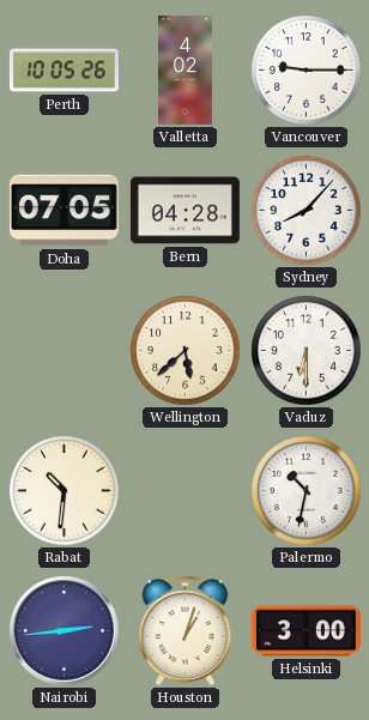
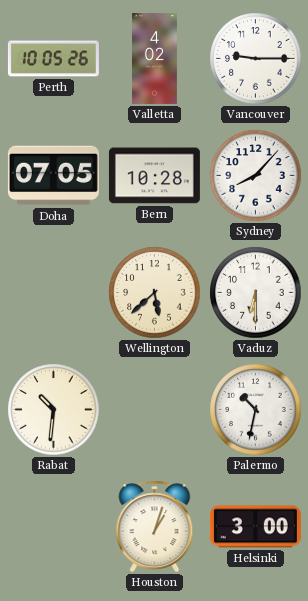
Bern: 04:28 -> 10:28
Nairobi: 2:44 -> none
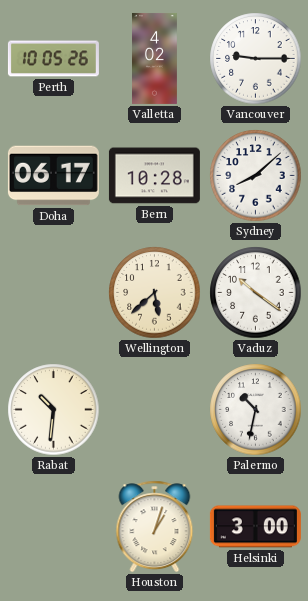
Doha: 07:05 -> 06:17
Sydney: 8:07 -> 8:08
Vaduz: 6:30 -> 10:21
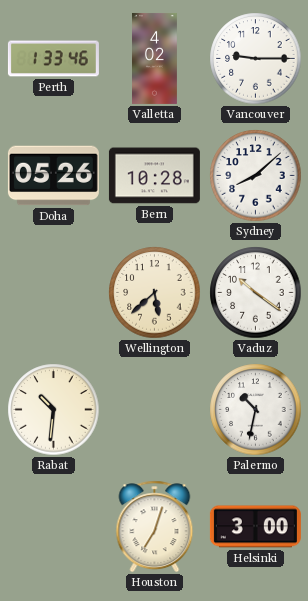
Perth: 10:05 -> 1:33
Doha: 06:17 -> 05:26
Houston: 1:03 -> 7:03
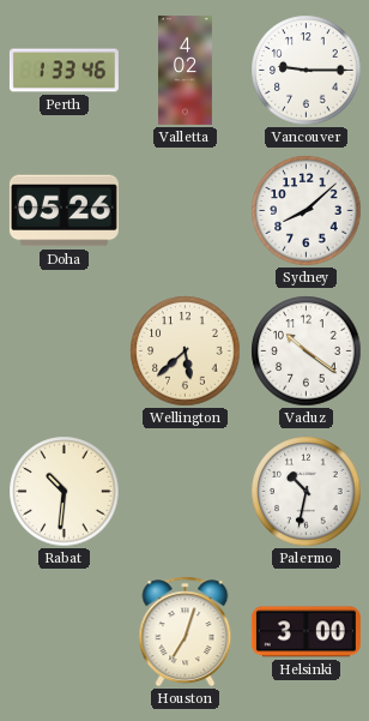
Bern: 10:28 -> none
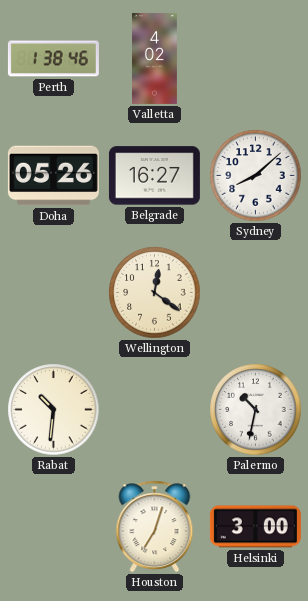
Perth: 1:33 -> 1:38
Vancouver: 9:15 -> none
Belgrade: none -> 16:27
Wellington: 5:38 -> 12:21
Vaduz: 10:21 -> none
